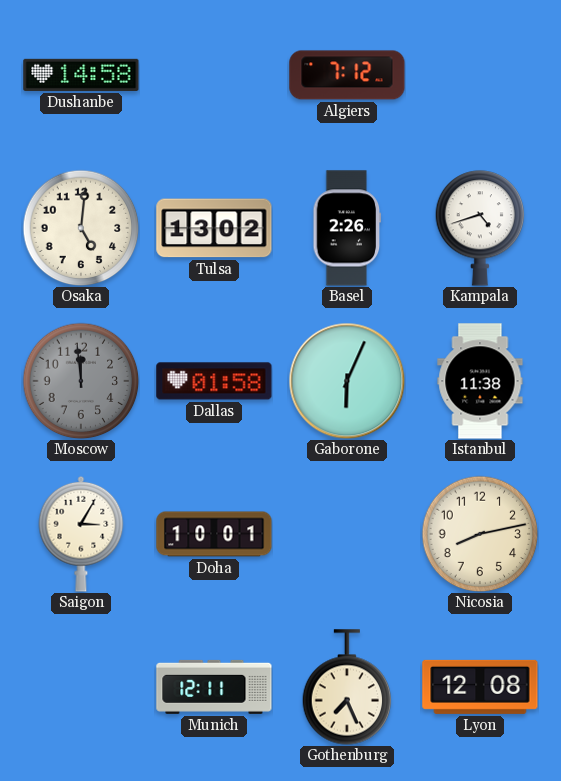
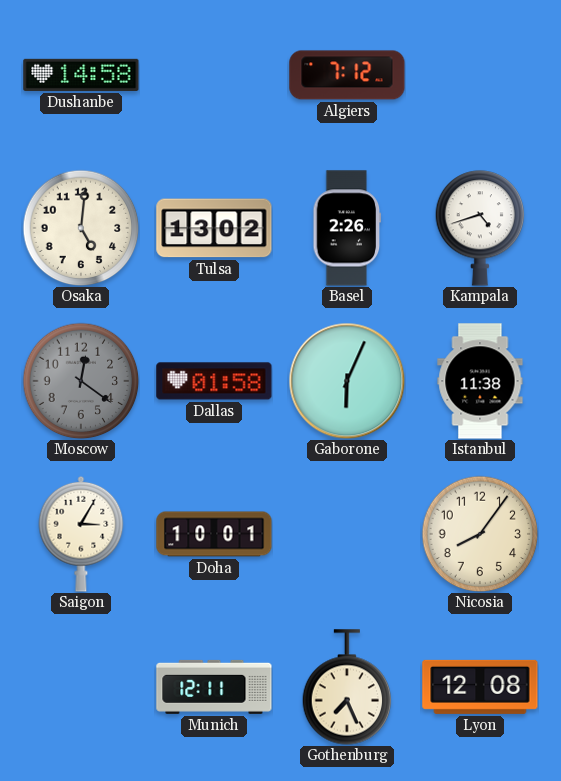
Moscow: 11:59 -> 12:21
Nicosia: 8:13 -> 8:06
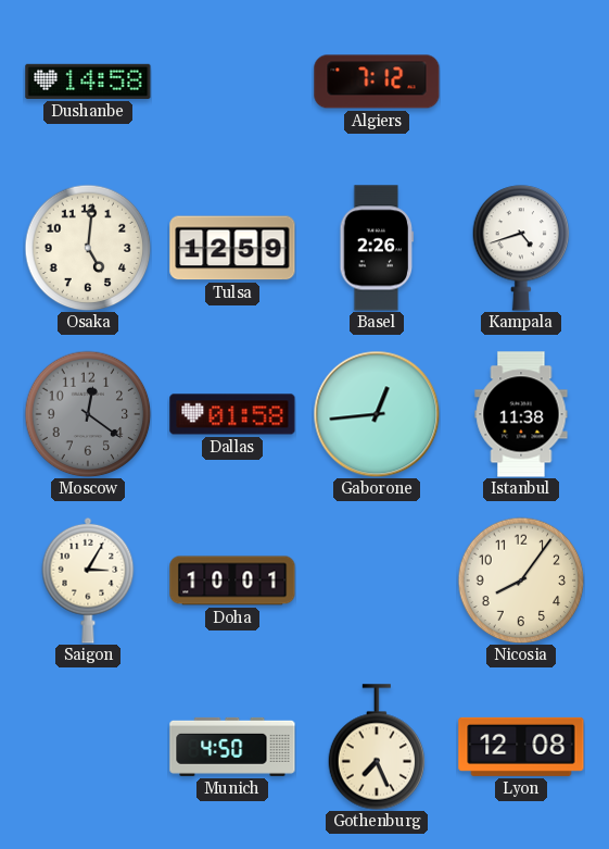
Tulsa: 13:02 -> 12:59
Gaborone: 6:04 -> 12:44
Munich: 12:11 -> 4:50
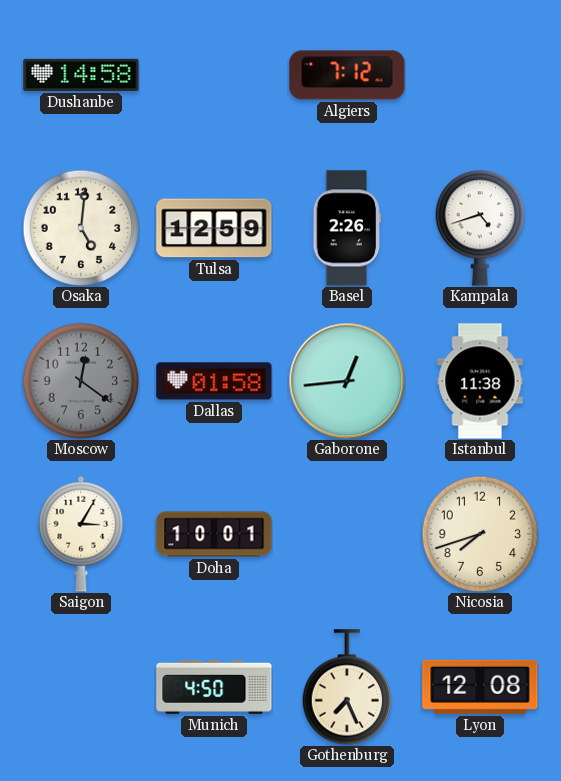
Nicosia: 8:06 -> 7:42
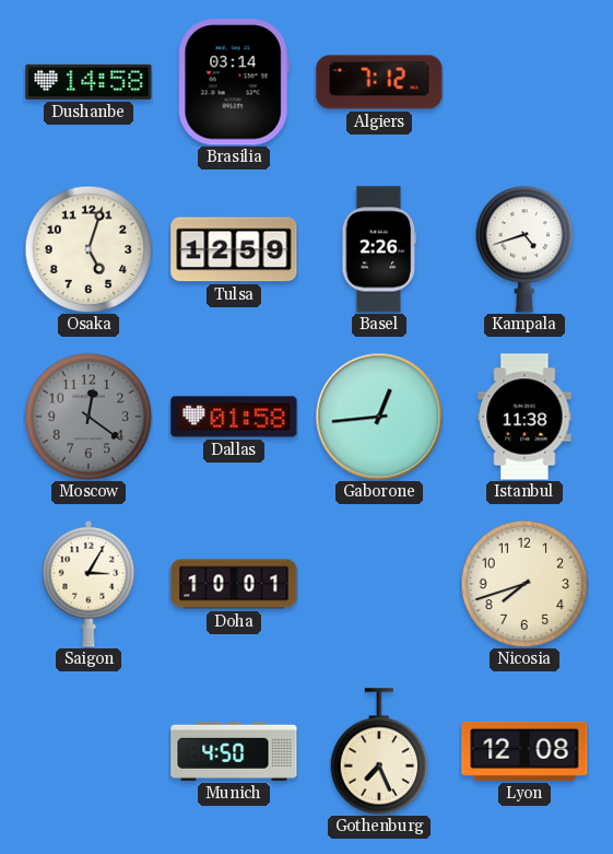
Brasilia: none -> 03:14
Osaka: 5:01 -> 5:03
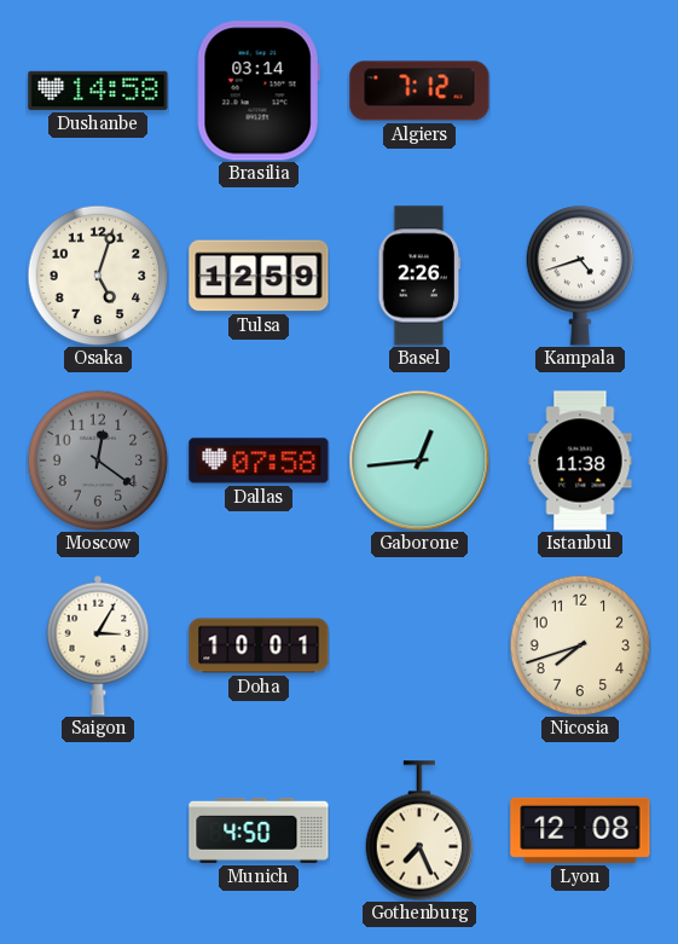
Dallas: 01:58 -> 07:58
